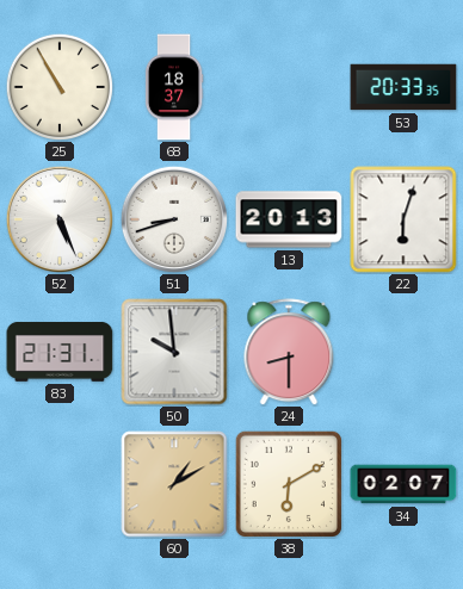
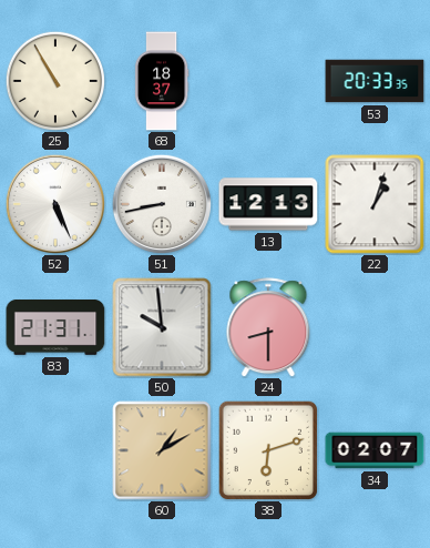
51: 8:42 -> 8:43
13: 20:13 -> 12:13
22: 6:03 -> 1:03
38: 6:10 -> 6:12
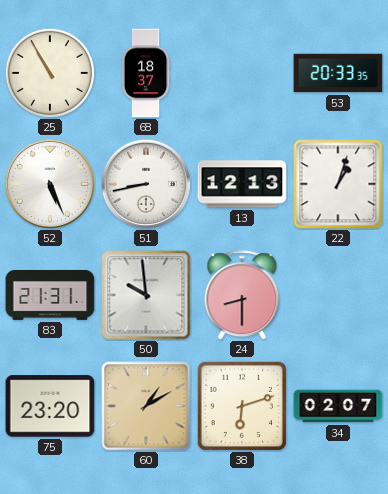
75: none -> 23:20
